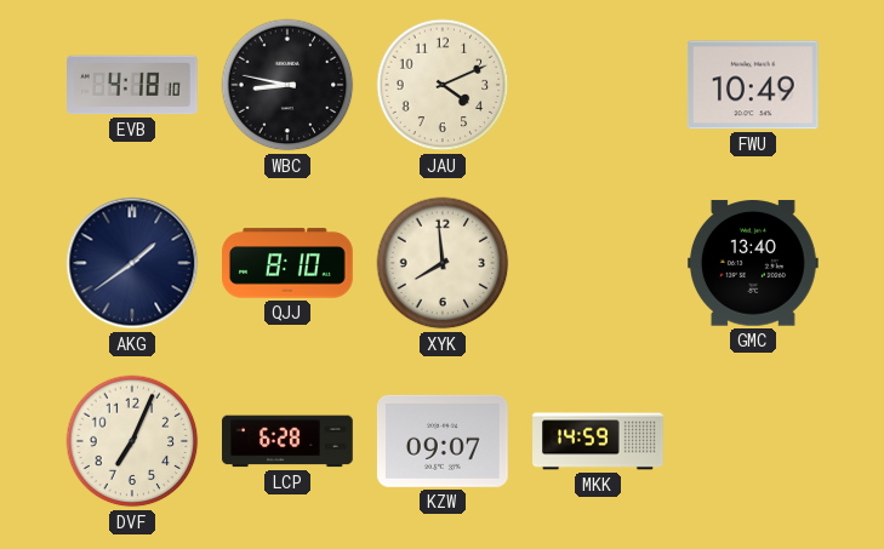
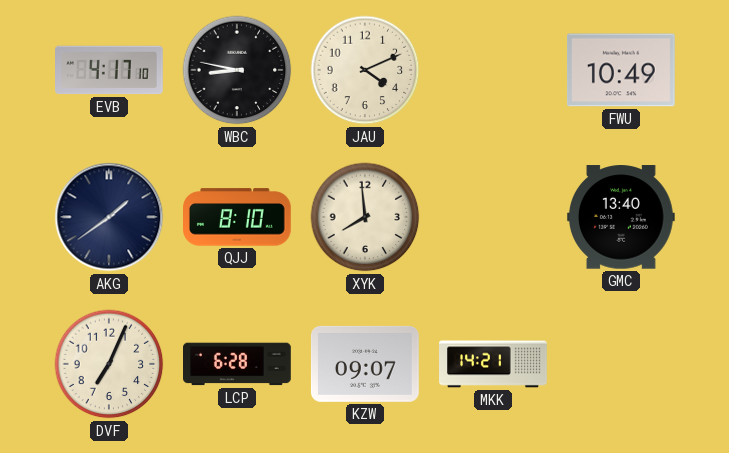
EVB: 4:18 -> 4:17
MKK: 14:59 -> 14:21
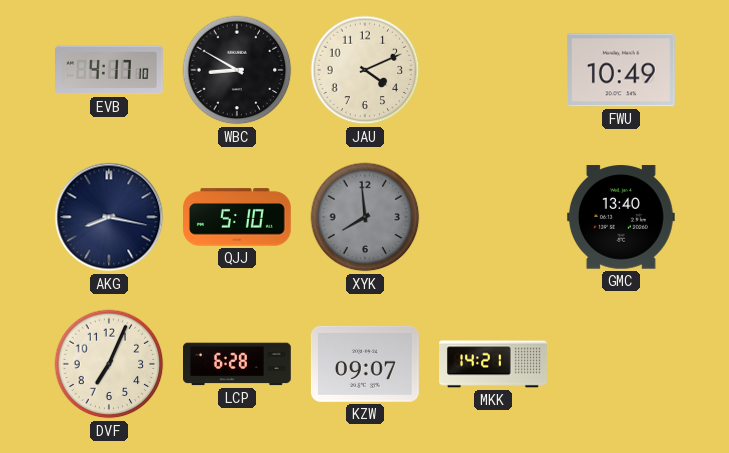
WBC: 8:47 -> 8:50
AKG: 1:39 -> 8:17
QJJ: 8:10 -> 5:10
XYK dial: cream -> grey
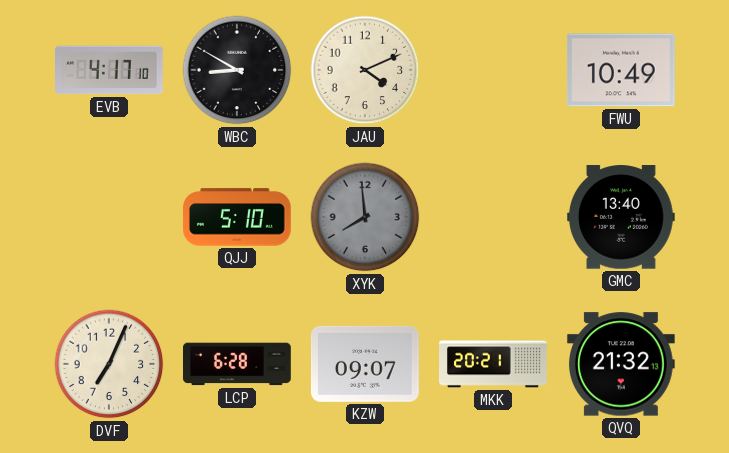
AKG: 8:17 -> none
MKK: 14:21 -> 20:21
QVQ: none -> 21:32
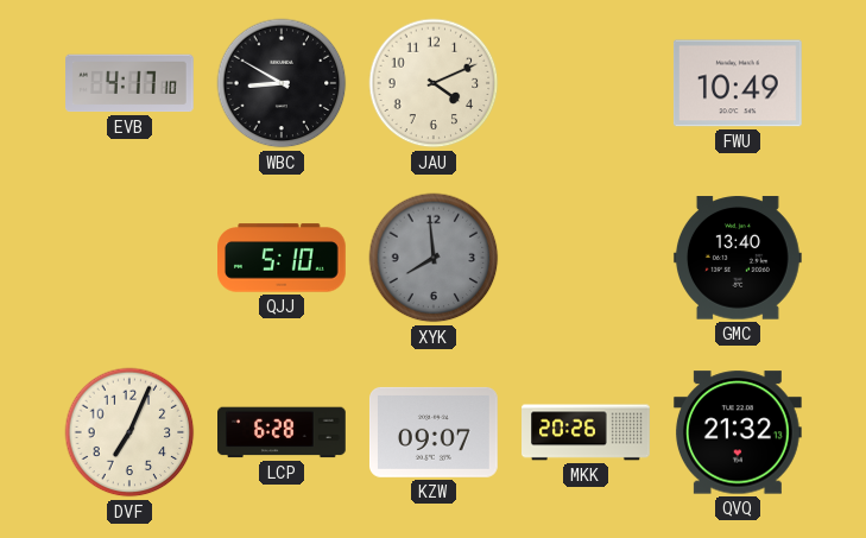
MKK: 20:21 -> 20:26
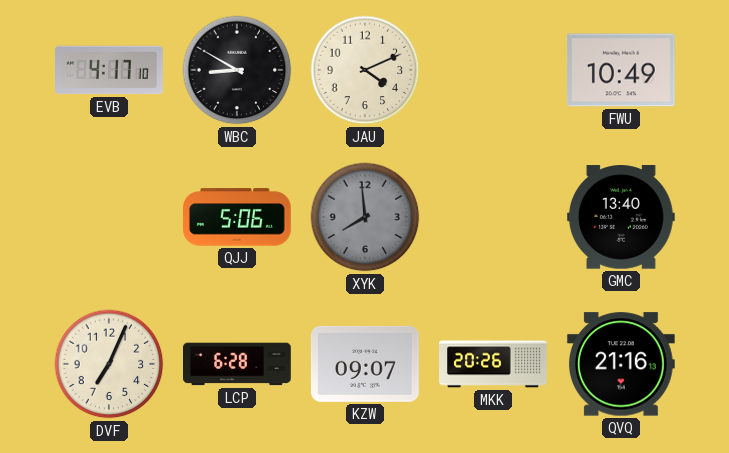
QJJ: 5:10 -> 5:06
QVQ: 21:32 -> 21:16
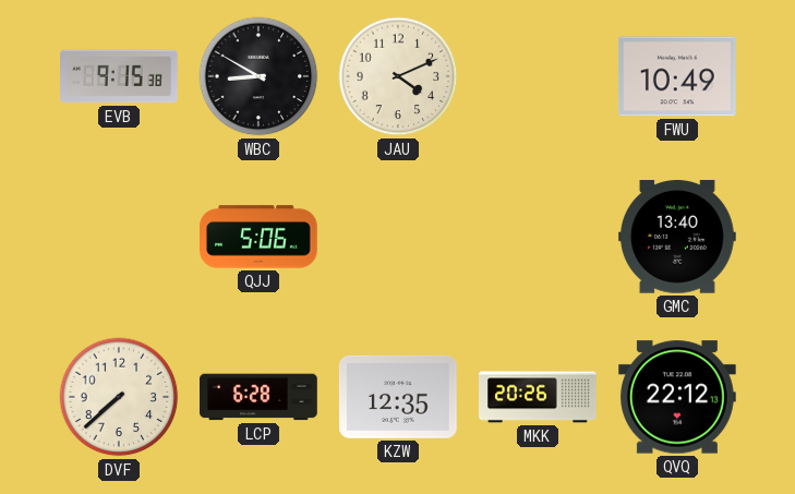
EVB: 4:17 -> 9:15
XYK: 7:59 -> none
DVF: 7:04 -> 7:38
KZW: 09:07 -> 12:35
QVQ: 21:16 -> 22:12
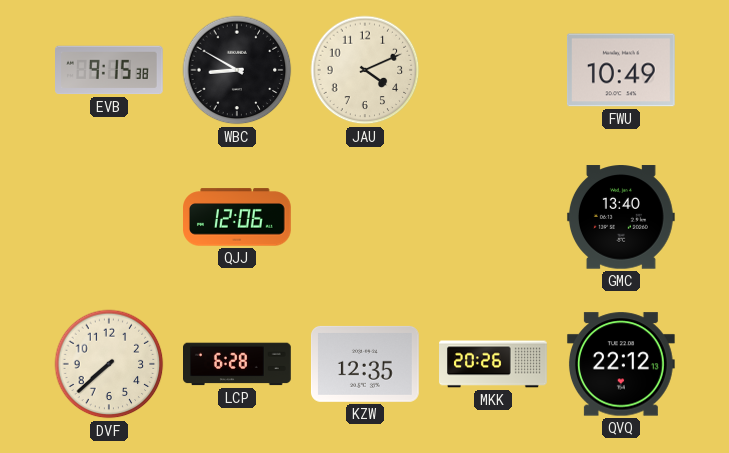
QJJ: 5:06 -> 12:06
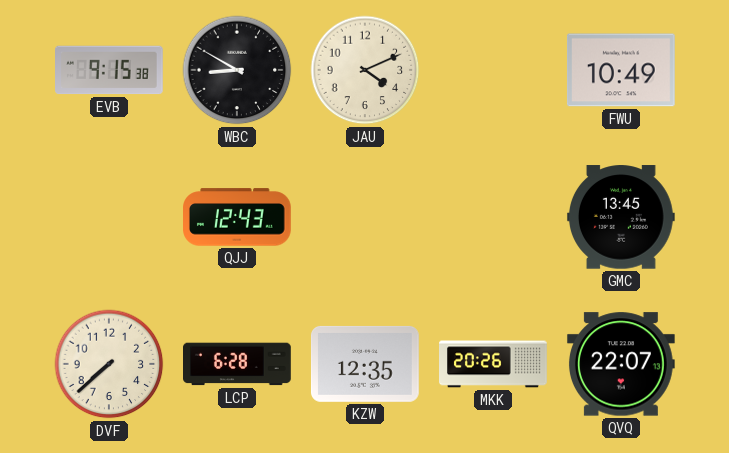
QJJ: 12:06 -> 12:43
GMC: 13:40 -> 13:45
QVQ: 22:12 -> 22:07
